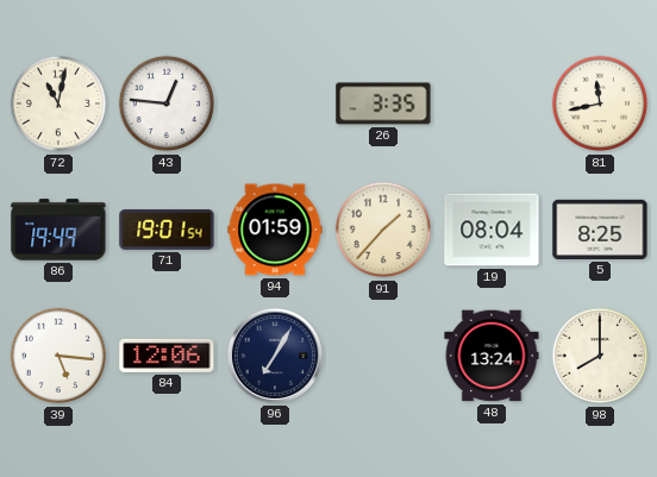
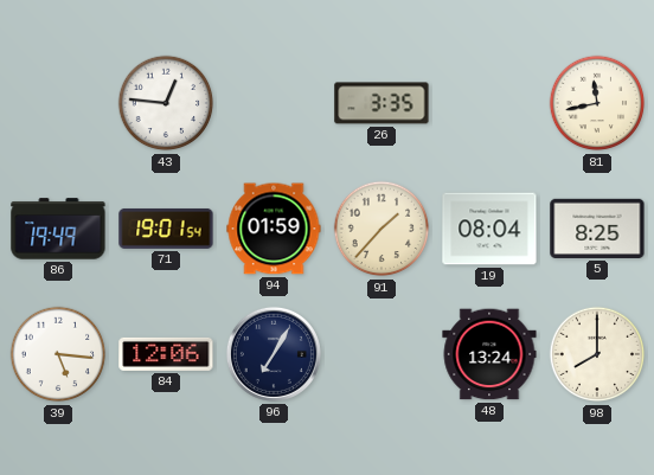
72: 11:02 -> none
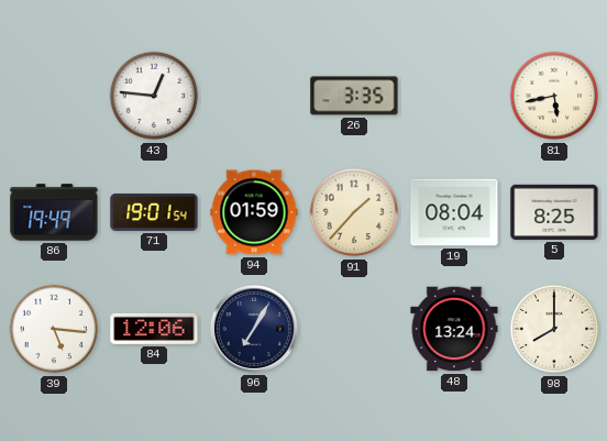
81: 11:43 -> 5:43
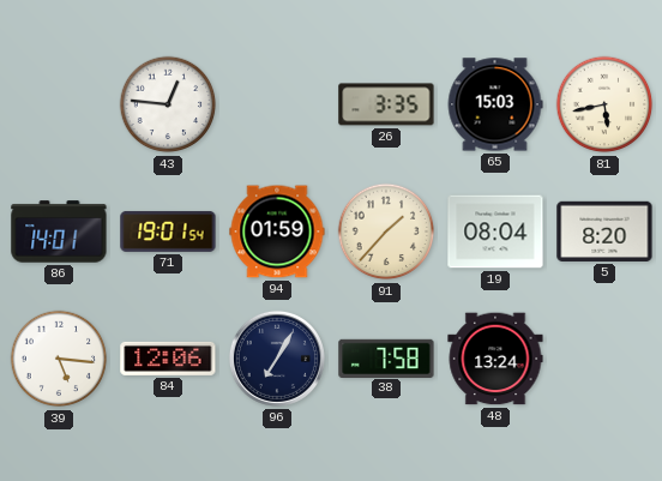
65: none -> 15:03
86: 19:49 -> 14:01
5: 8:25 -> 8:20
38: none -> 7:58
98: 8:00 -> none
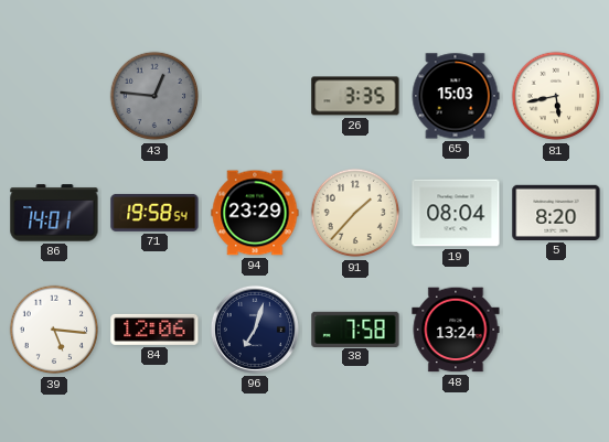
43 dial: white -> grey
71: 19:01 -> 19:58
94: 01:59 -> 23:29
96: 7:05 -> 7:03
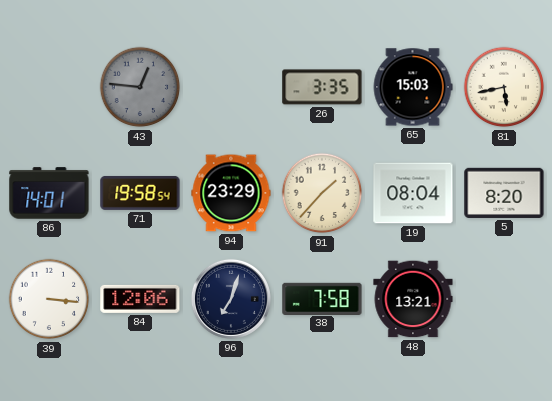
39: 5:16 -> 3:16
48: 13:24 -> 13:21
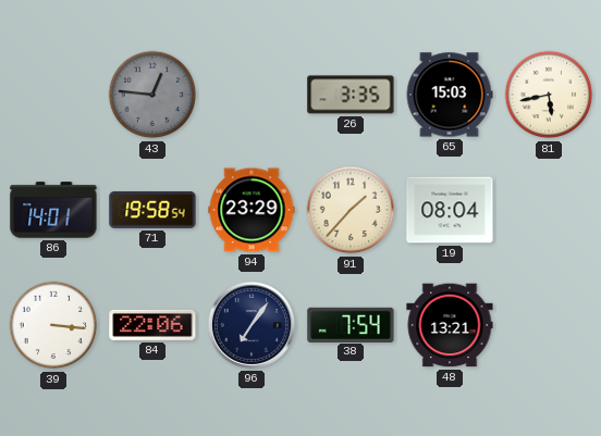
5: 8:20 -> none
84: 12:06 -> 22:06
96: 7:03 -> 7:06
38: 7:58 -> 7:54
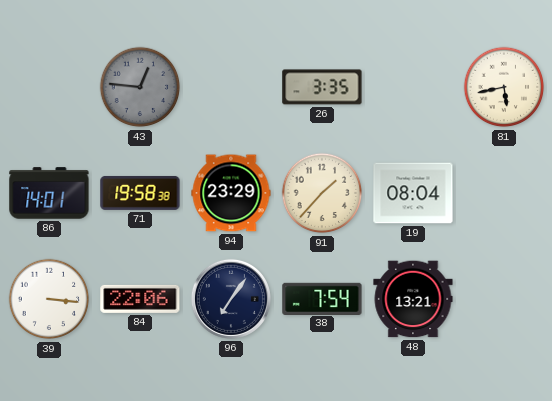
65: 15:03 -> none
71: 19:58:54 -> 19:58:38
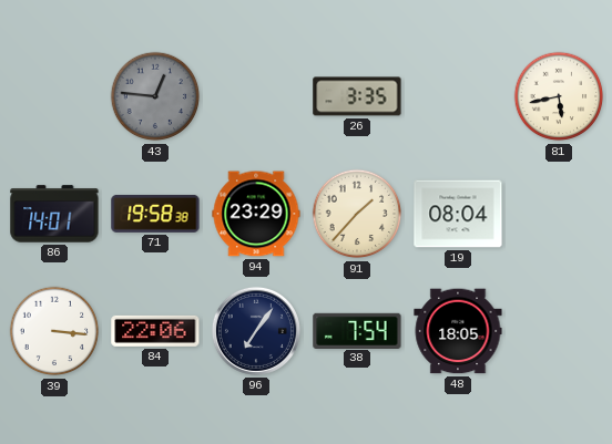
48: 13:21 -> 18:05
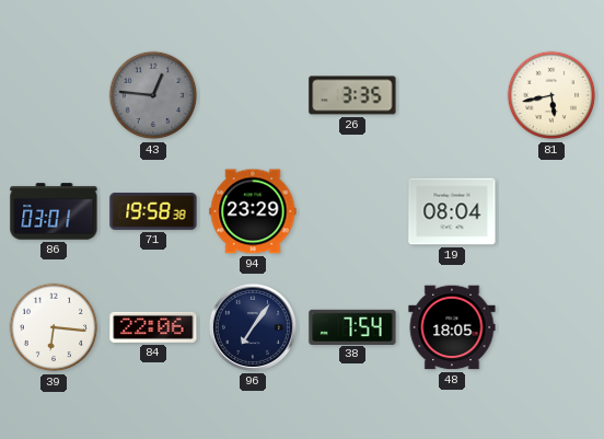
86: 14:01 -> 03:01
91: 1:37 -> none
39: 3:16 -> 6:16
